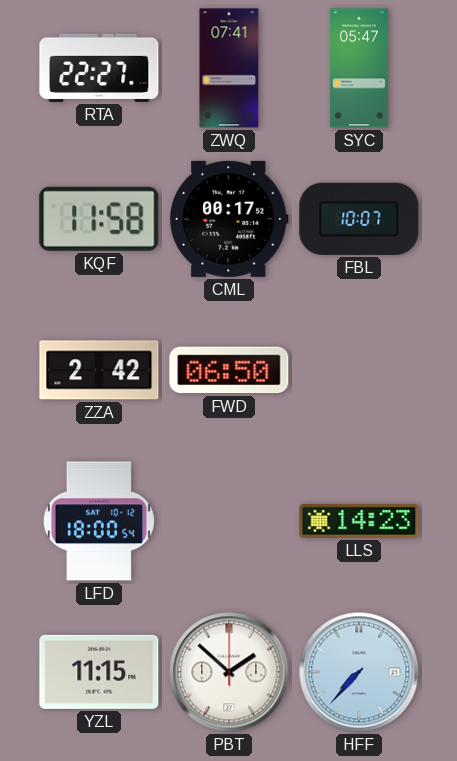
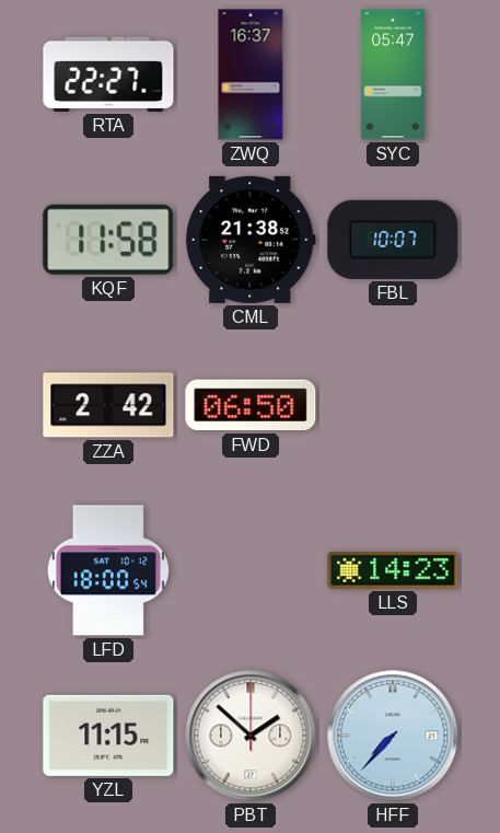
ZWQ: 07:41 -> 16:37
CML: 00:17 -> 21:38
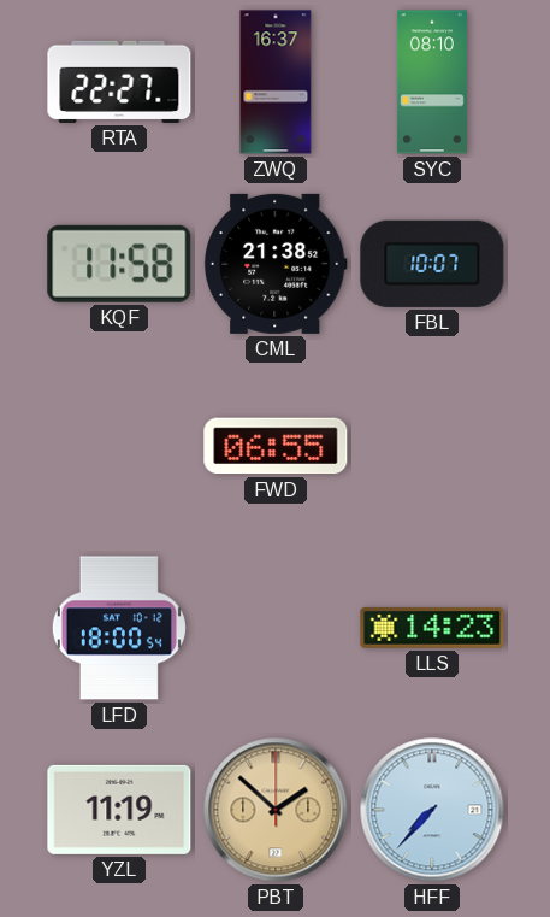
SYC: 05:47 -> 08:10
ZZA: 2:42 -> none
FWD: 06:50 -> 06:55
YZL: 11:15 -> 11:19
PBT dial: white -> champagne
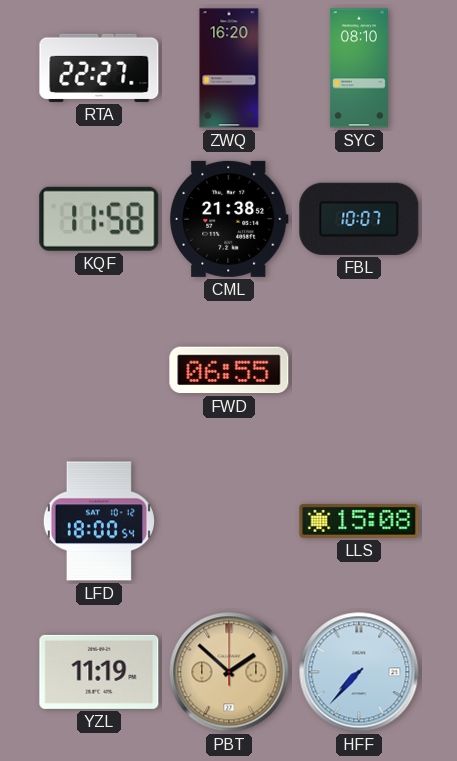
ZWQ: 16:37 -> 16:20
LLS: 14:23 -> 15:08
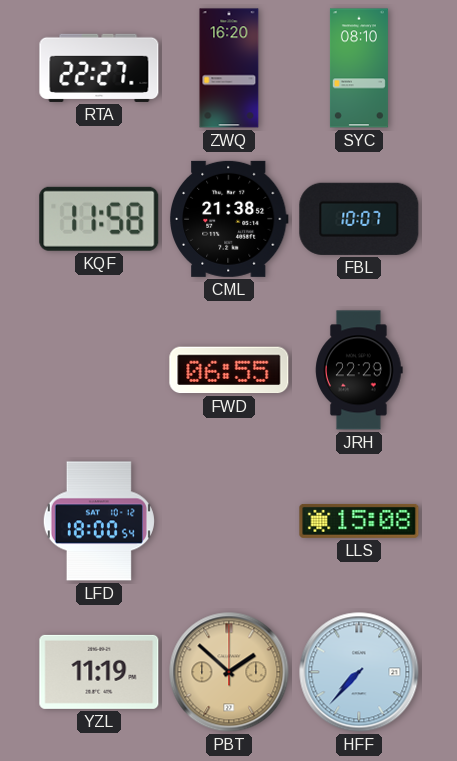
JRH: none -> 22:29
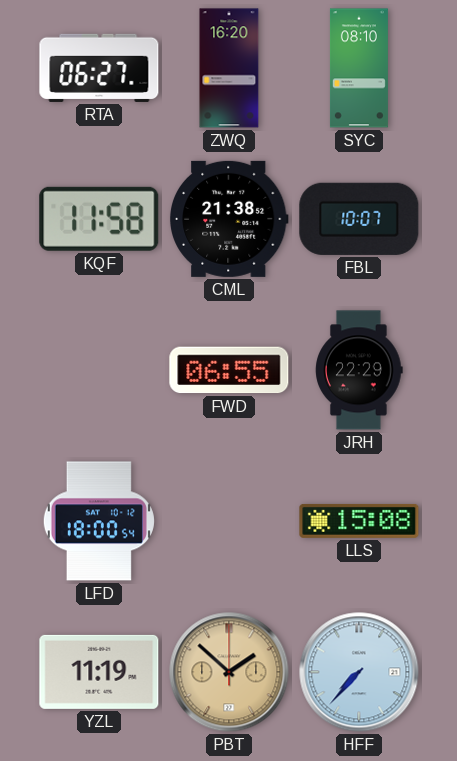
RTA: 22:27 -> 06:27
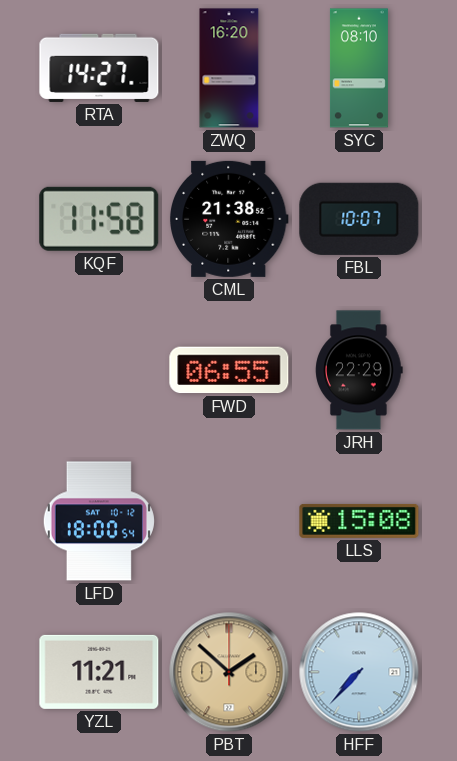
RTA: 06:27 -> 14:27
YZL: 11:19 -> 11:21
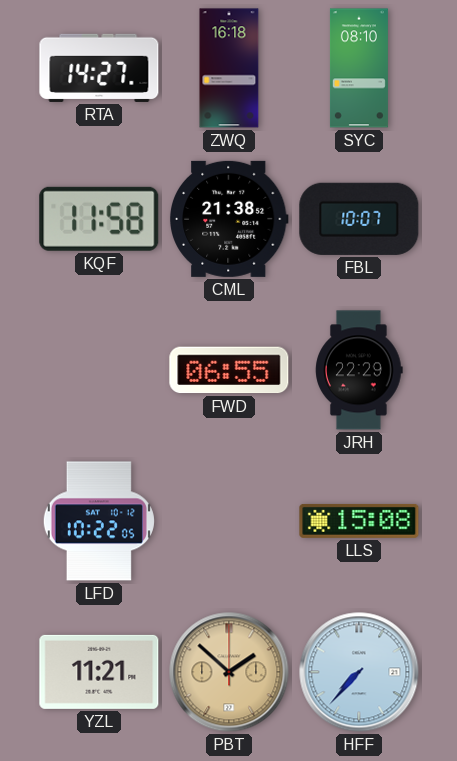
ZWQ: 16:20 -> 16:18
LFD: 18:00 -> 10:22
